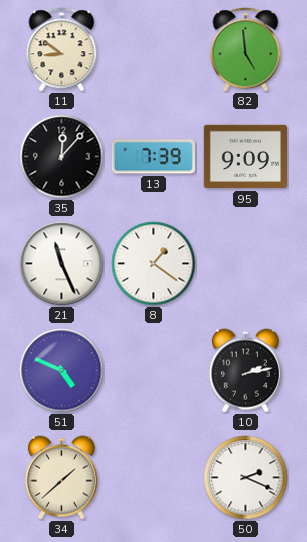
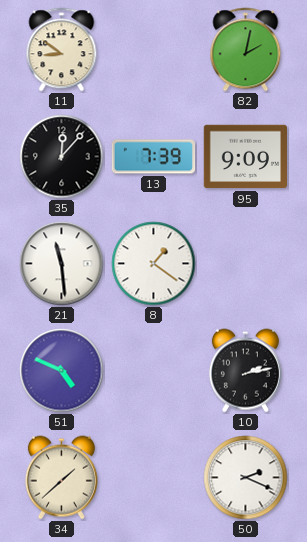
82: 4:59 -> 2:02
21: 11:26 -> 11:29
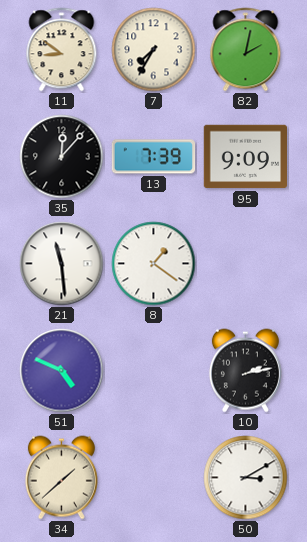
7: none -> 7:35
50: 2:19 -> 3:10
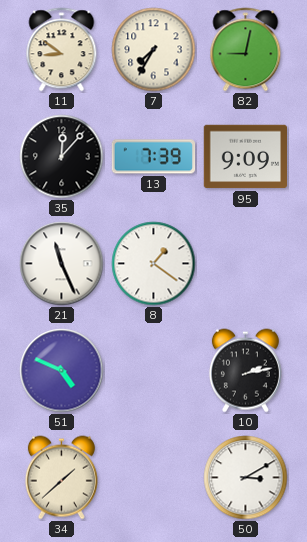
82: 2:02 -> 9:02
21: 11:29 -> 11:26
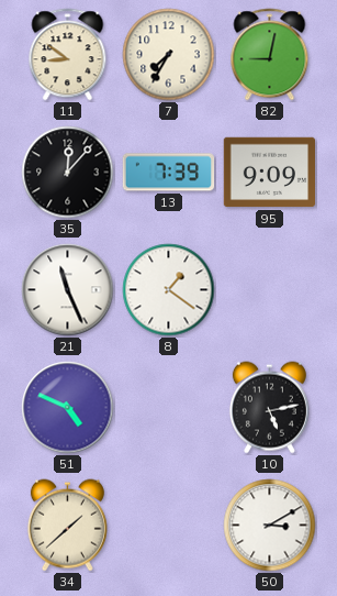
10: 2:13 -> 5:13
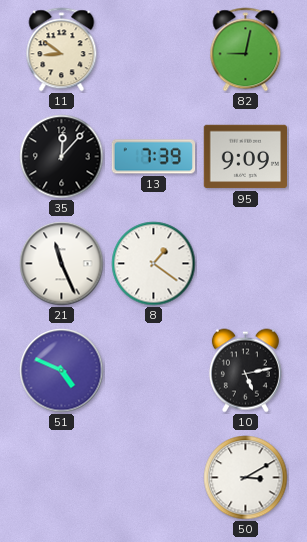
7: 7:35 -> none
34: 1:38 -> none
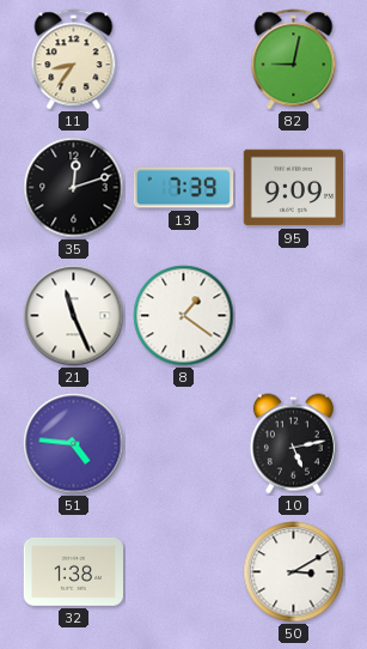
11: 8:51 -> 8:36
35: 12:07 -> 12:12
51: 4:49 -> 4:46
32: none -> 1:38
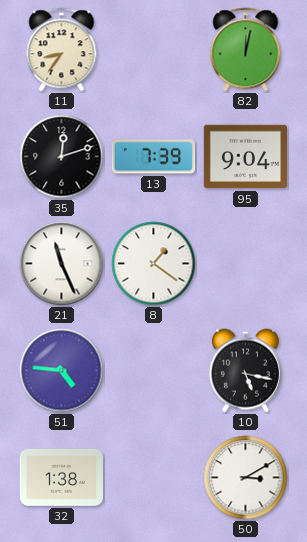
82: 9:02 -> 12:02
95: 9:09 -> 9:04
10: 5:13 -> 5:17
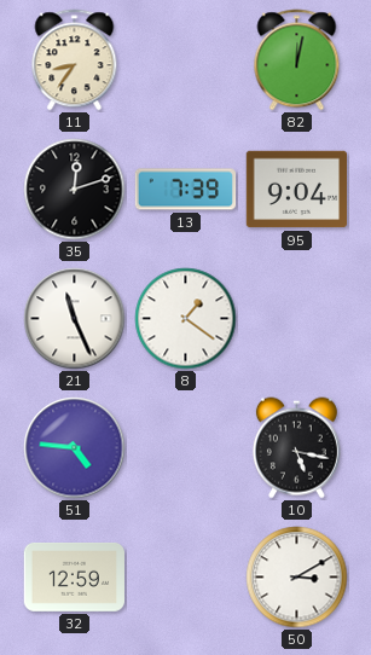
32: 1:38 -> 12:59
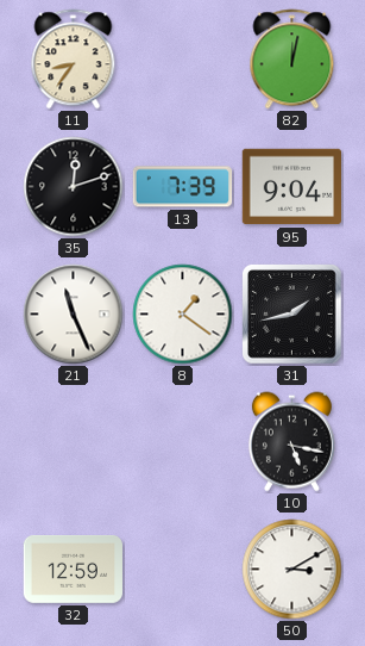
31: none -> 1:43
51: 4:46 -> none
